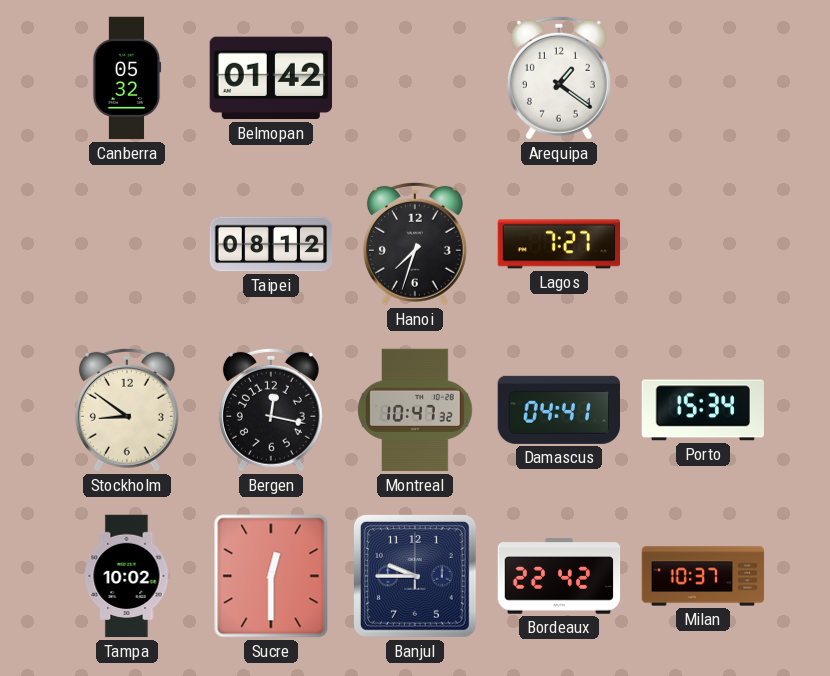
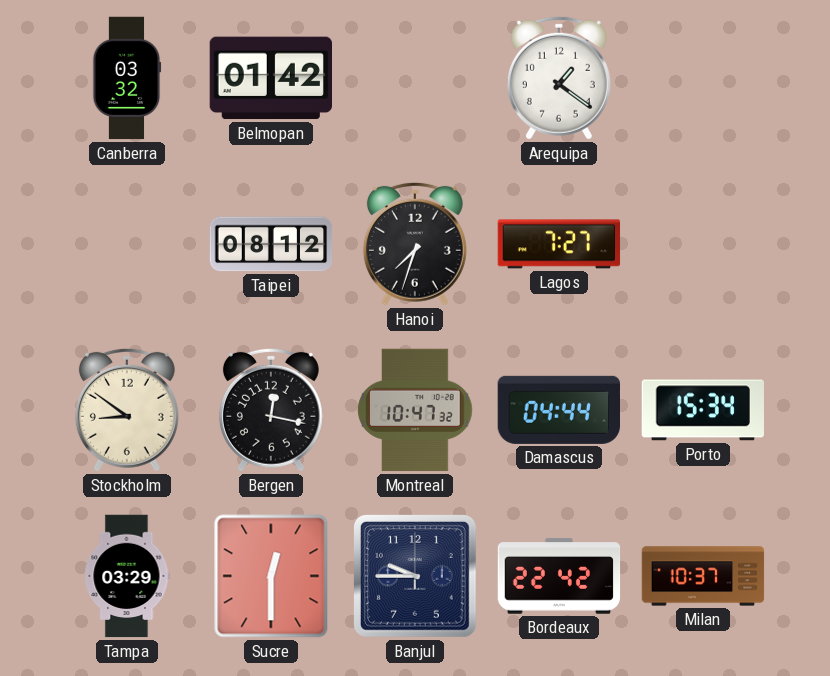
Canberra: 05:32 -> 03:32
Damascus: 04:41 -> 04:44
Tampa: 10:02 -> 03:29
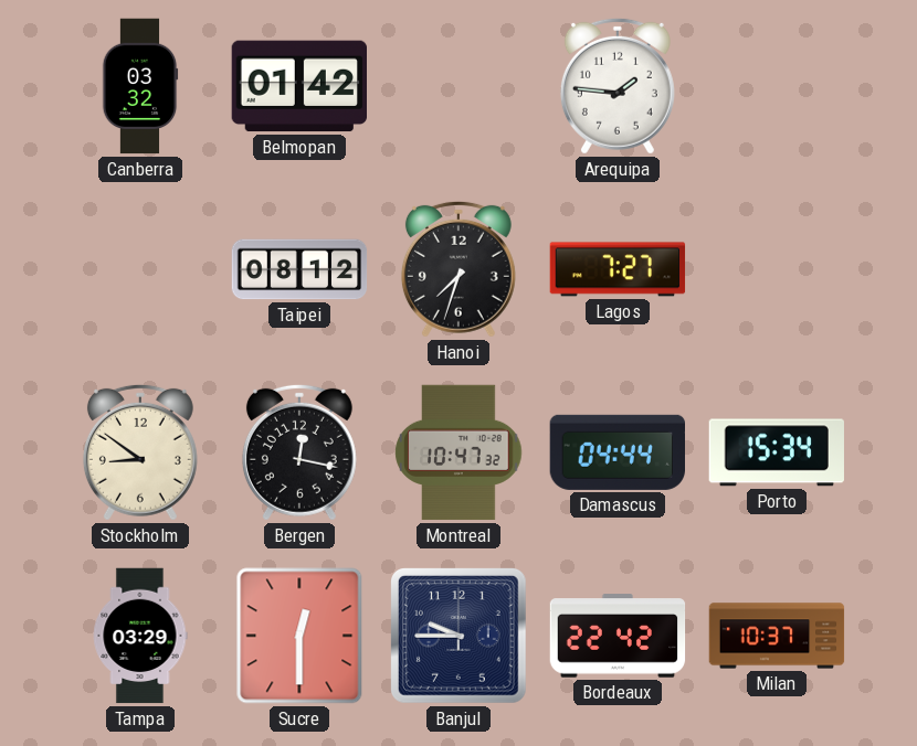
Arequipa: 1:21 -> 1:46
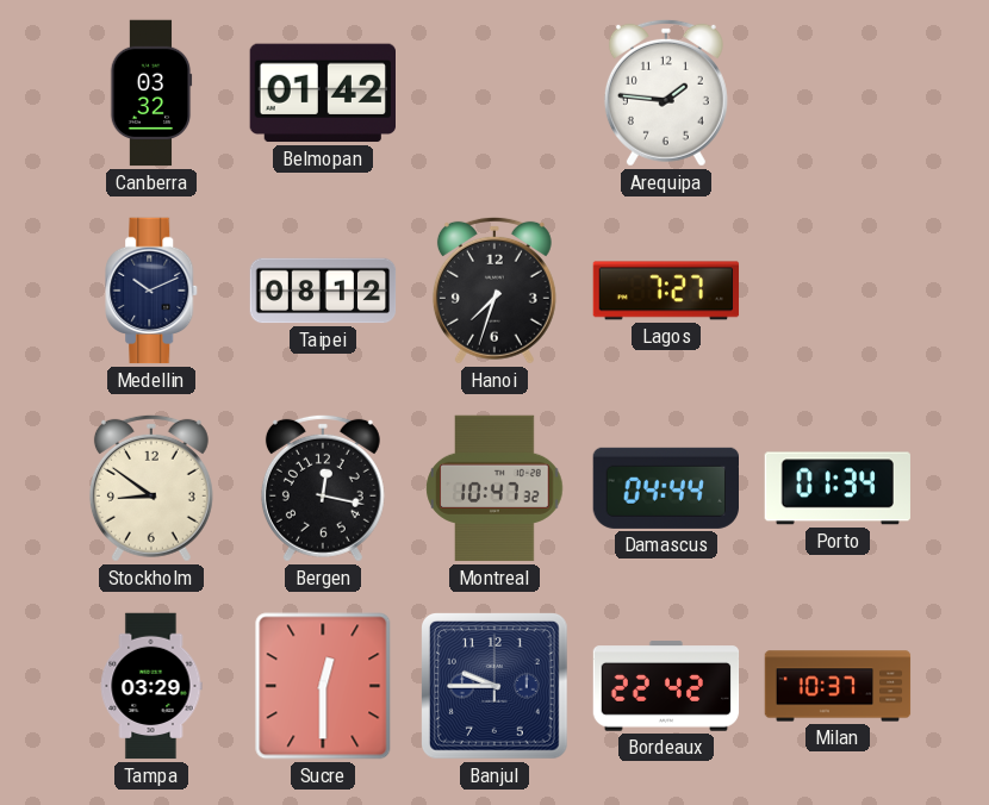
Medellin: none -> 10:11
Porto: 15:34 -> 01:34
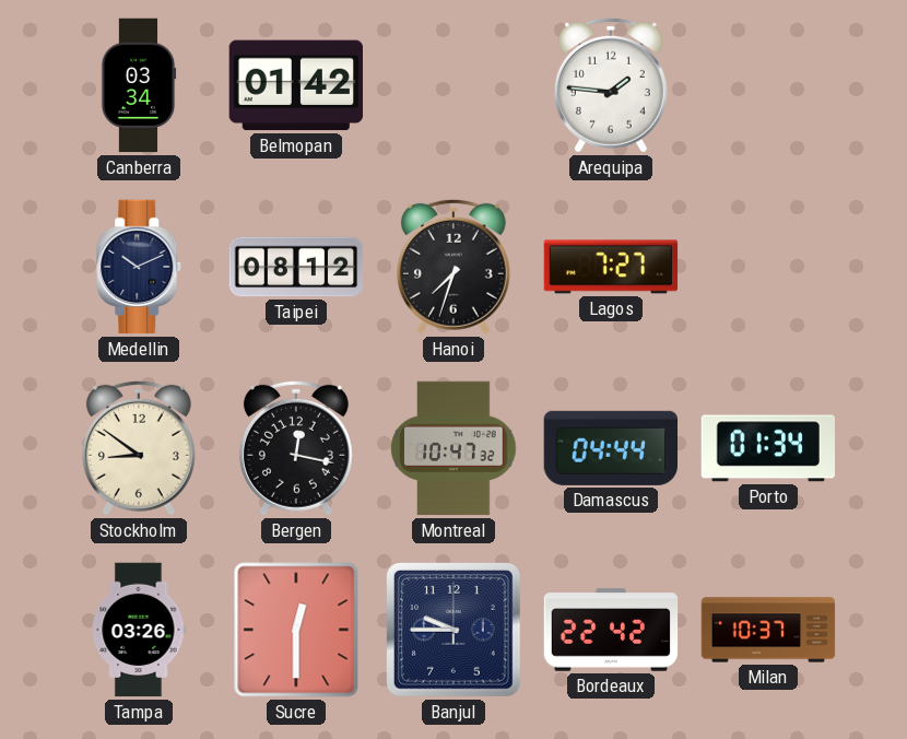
Canberra: 03:32 -> 03:34
Tampa: 03:29 -> 03:26
